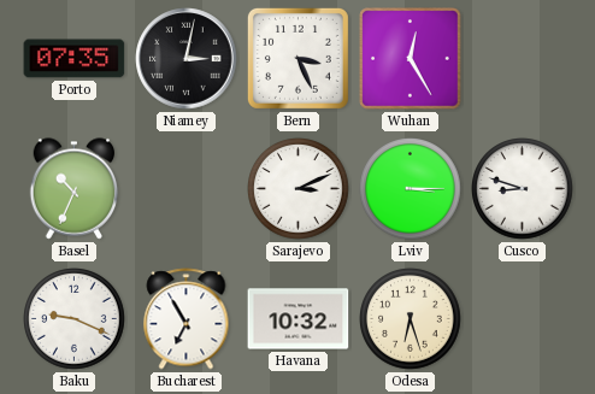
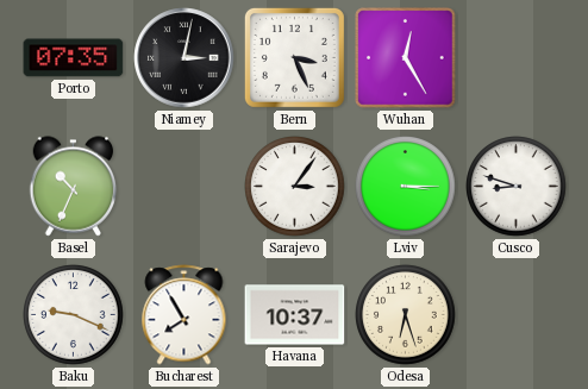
Sarajevo: 3:11 -> 3:06
Bucharest: 6:55 -> 7:55
Havana: 10:32 -> 10:37
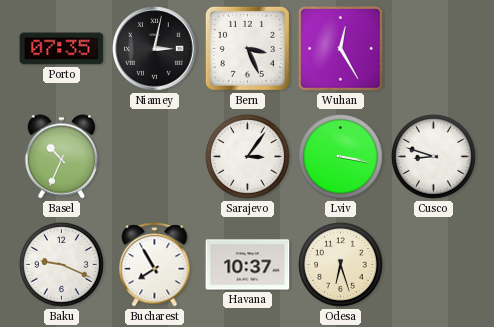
Lviv: 3:15 -> 3:17
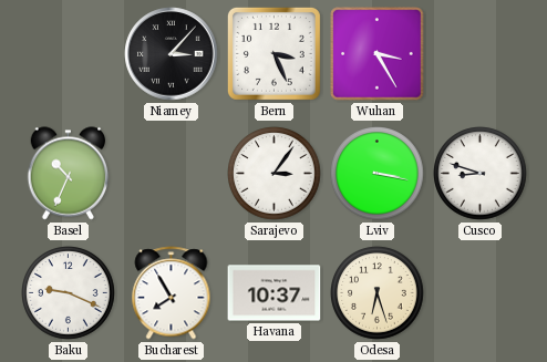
Porto: 07:35 -> none
Niamey: 3:02 -> 3:07
Wuhan: 12:25 -> 3:25
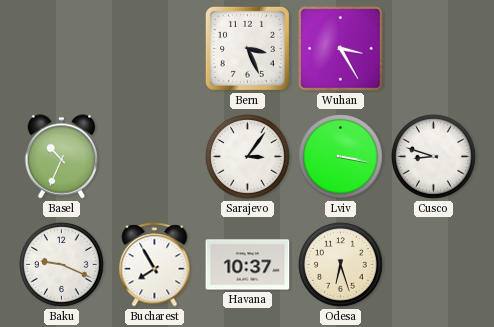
Niamey: 3:07 -> none
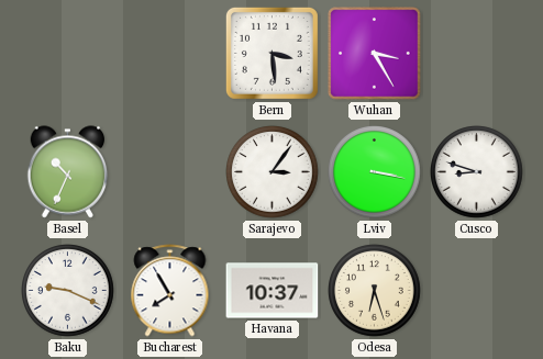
Bern: 3:26 -> 3:29
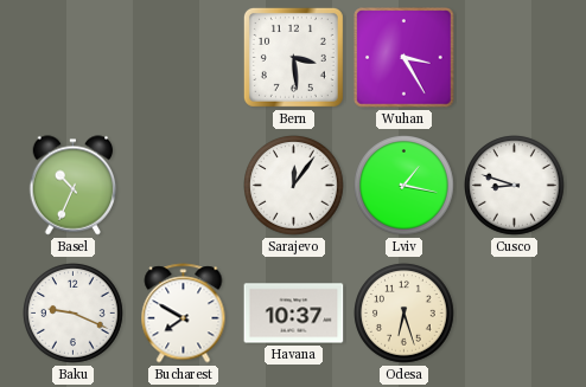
Sarajevo: 3:06 -> 12:06
Lviv: 3:17 -> 1:17
Bucharest: 7:55 -> 7:50
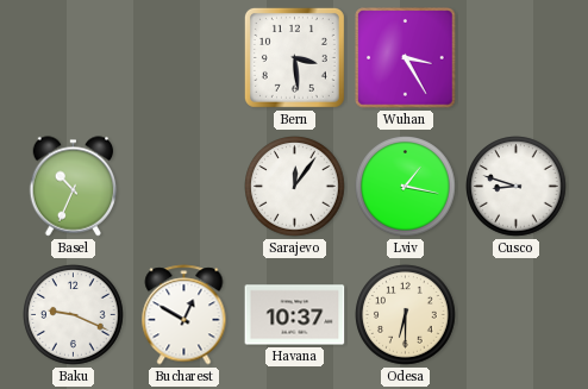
Bucharest: 7:50 -> 12:50
Odesa: 6:27 -> 6:30
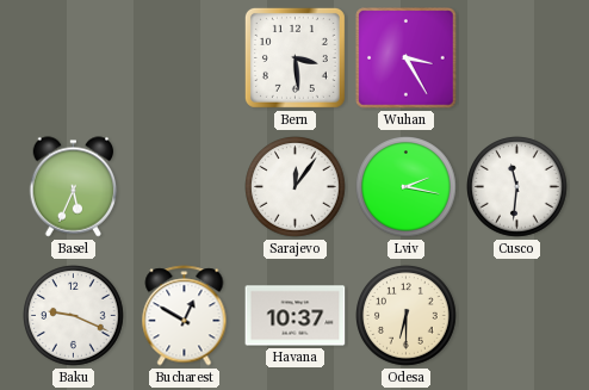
Basel: 10:34 -> 5:34
Lviv: 1:17 -> 2:17
Cusco: 8:48 -> 11:31
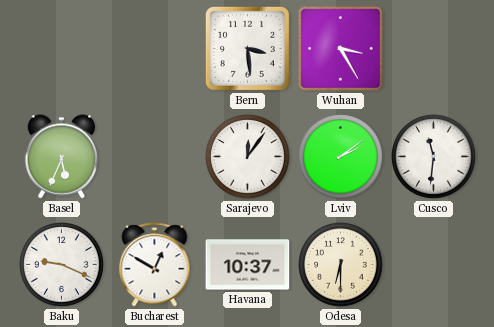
Lviv: 2:17 -> 2:09
